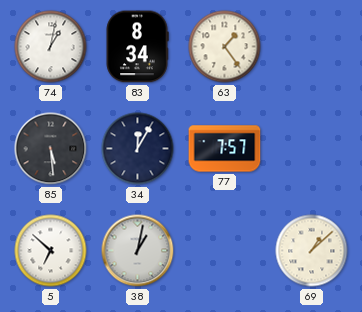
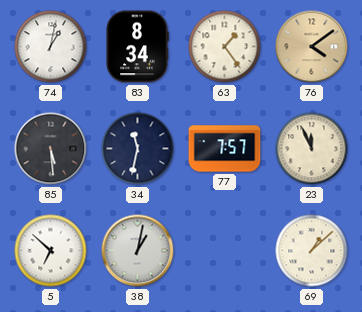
76: none -> 4:09
34: 12:05 -> 11:32
23: none -> 11:56
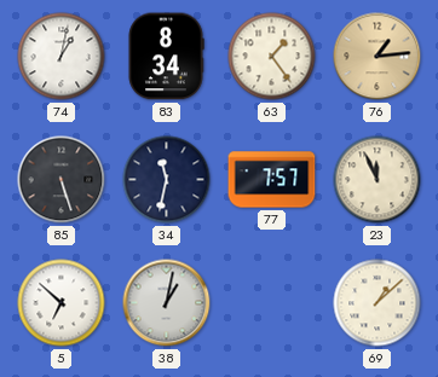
76: 4:09 -> 1:14
85: 5:29 -> 5:27
